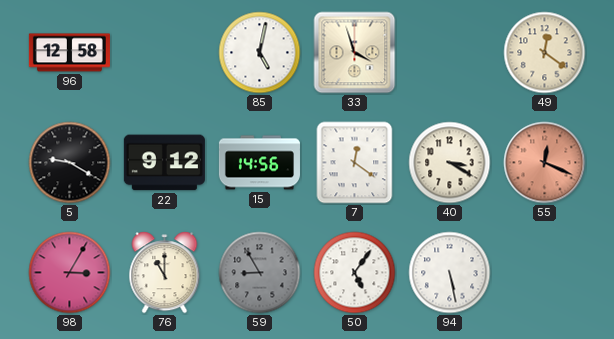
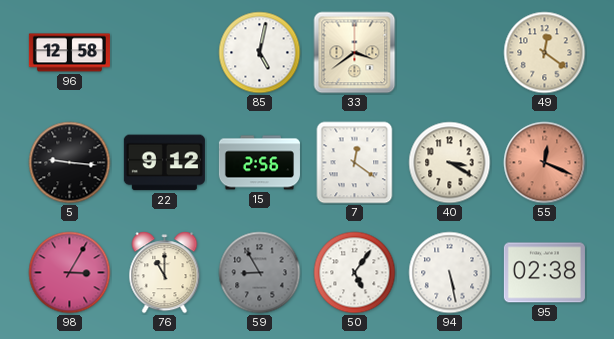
33: 3:57 -> 3:39
5: 9:20 -> 9:16
15: 14:56 -> 2:56
95: none -> 02:38
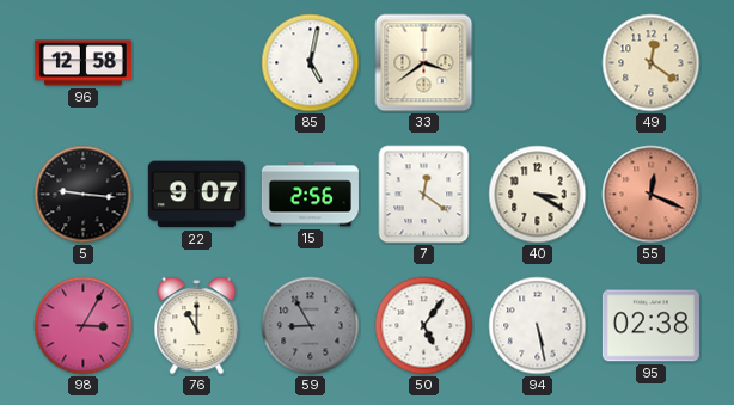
22: 9:12 -> 9:07
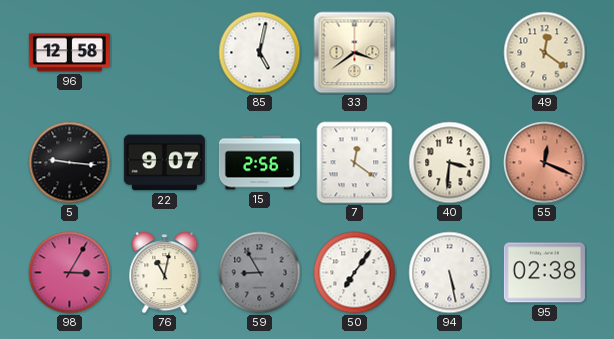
40: 3:20 -> 3:31
76: 11:00 -> 11:02
50: 5:06 -> 7:06
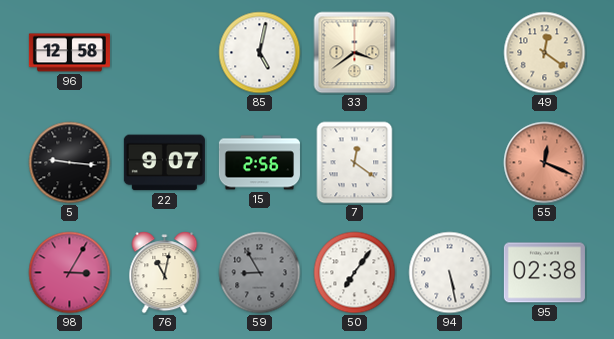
40: 3:31 -> none
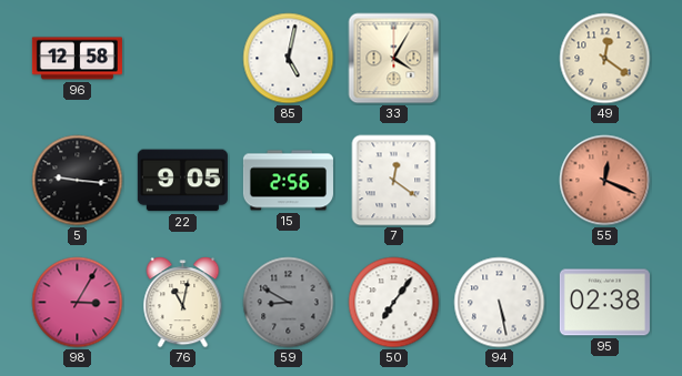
33: 3:39 -> 4:05
22: 9:07 -> 9:05
59: 8:55 -> 8:50
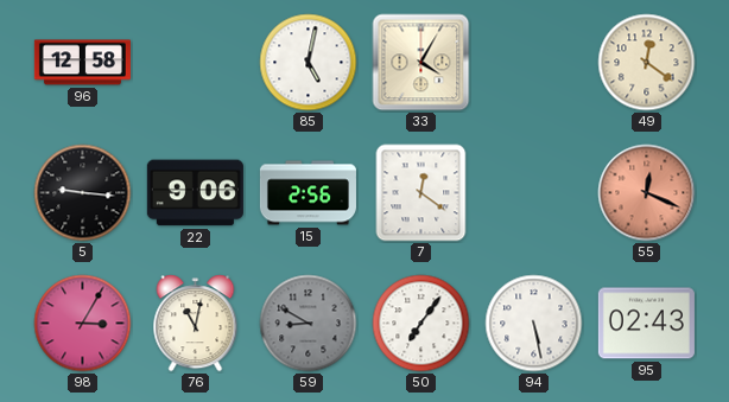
22: 9:05 -> 9:06
95: 02:38 -> 02:43
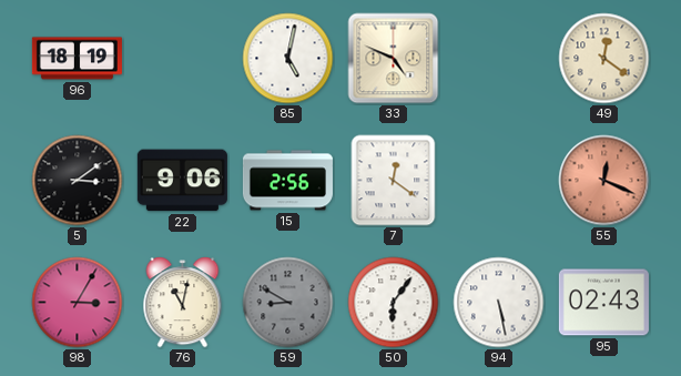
96: 12:58 -> 18:19
33: 4:05 -> 4:49
5: 9:16 -> 3:09
50: 7:06 -> 6:06
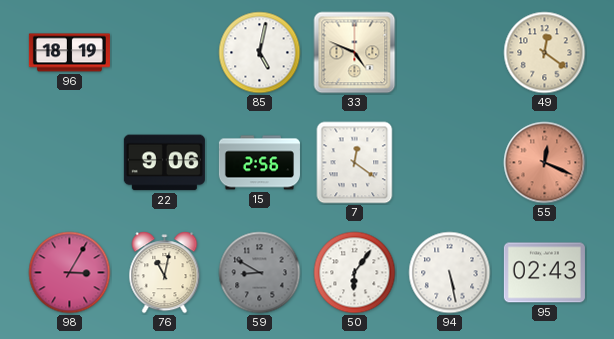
5: 3:09 -> none
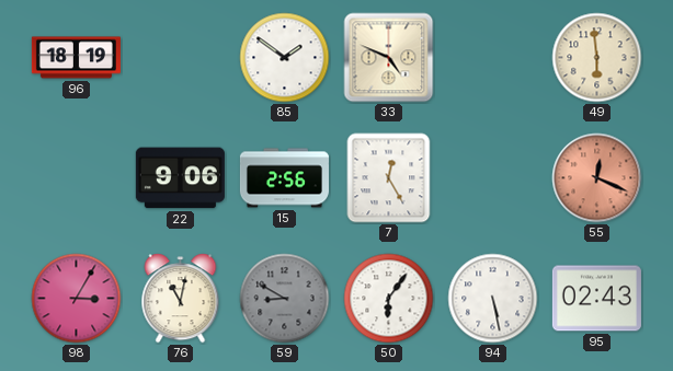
85: 5:02 -> 1:51
49: 12:21 -> 5:59
7: 12:21 -> 12:25
